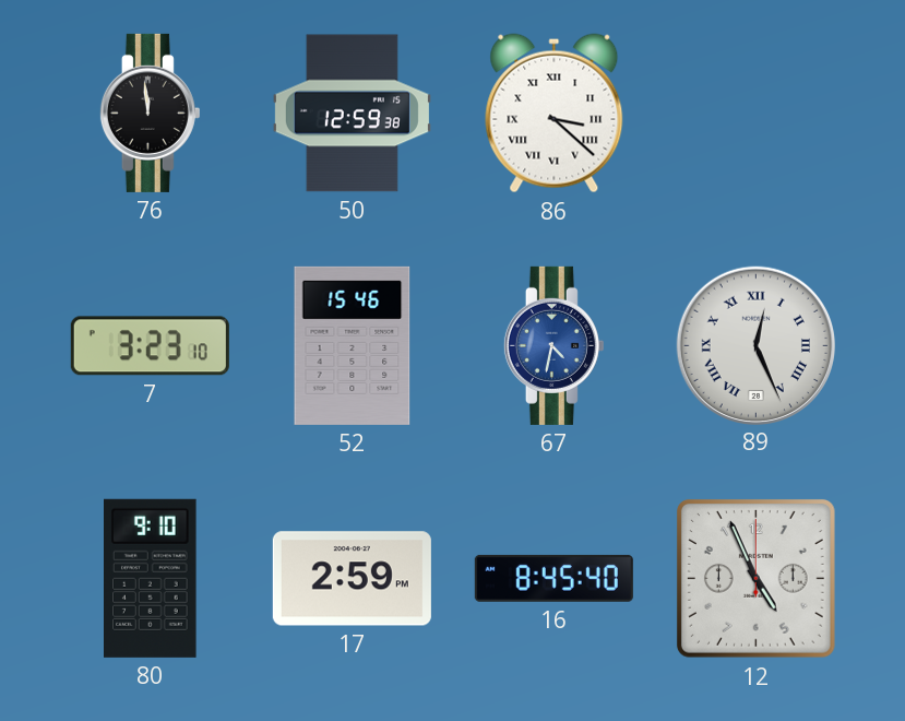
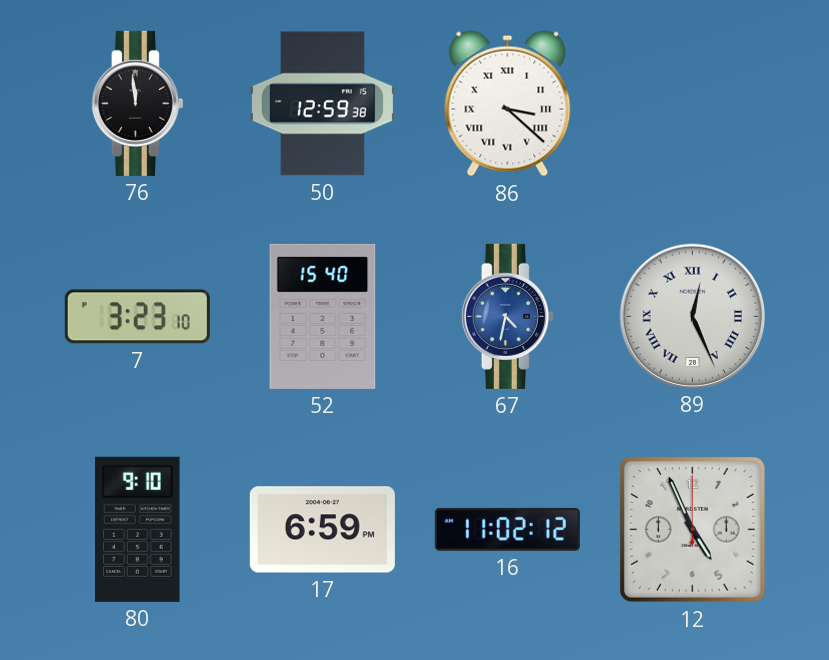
52: 15:46 -> 15:40
17: 2:59 -> 6:59
16: 8:45 -> 11:02
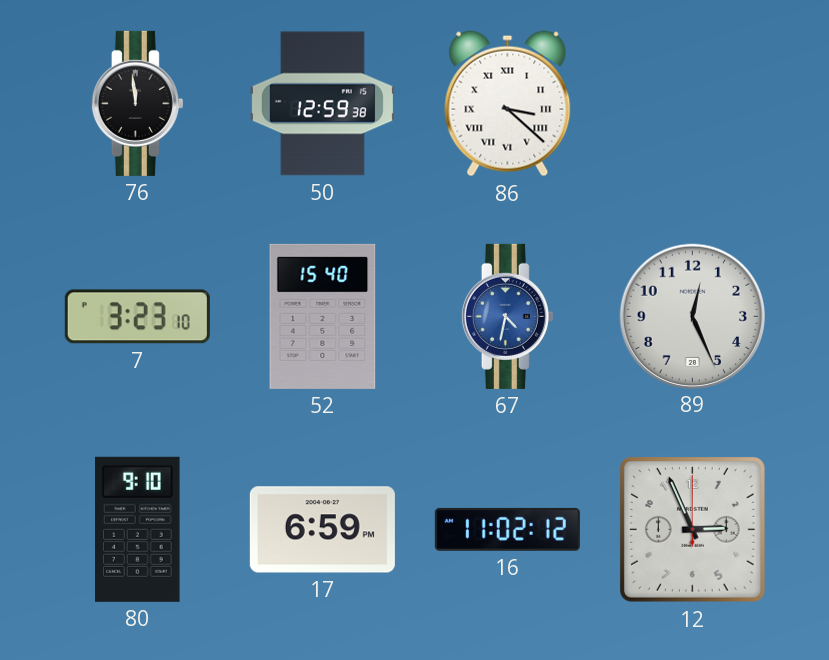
89 numerals: Roman -> Arabic
12: 4:56 -> 2:56
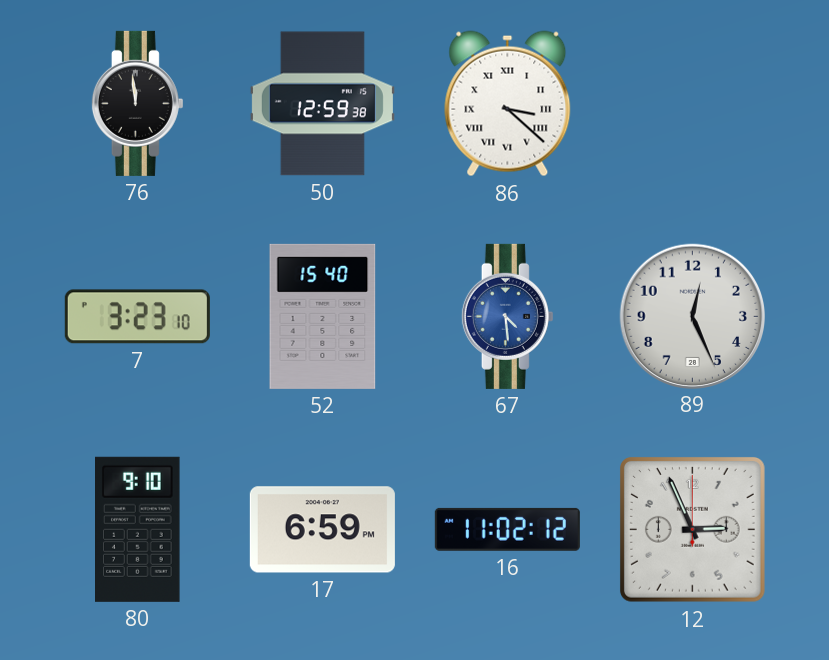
67: 4:32 -> 4:29
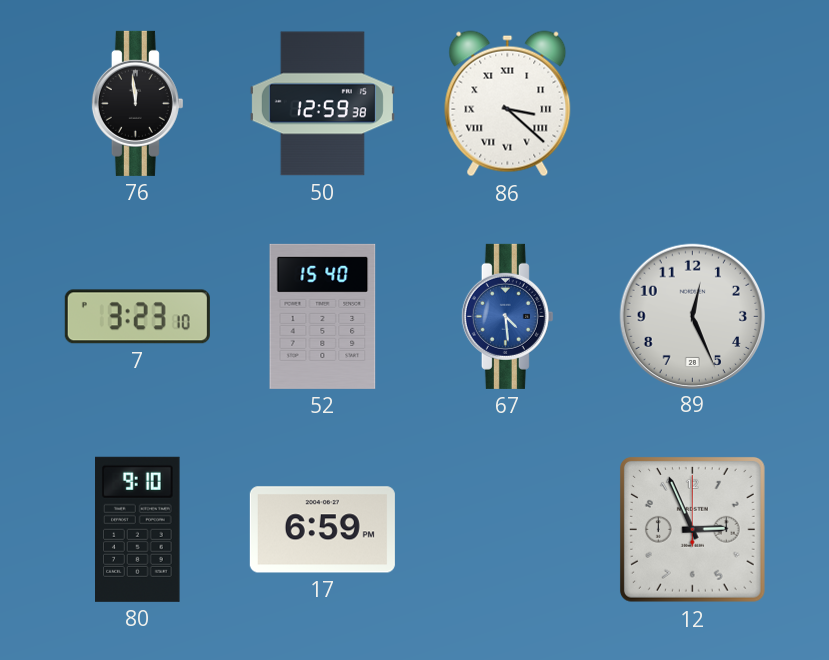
16: 11:02 -> none
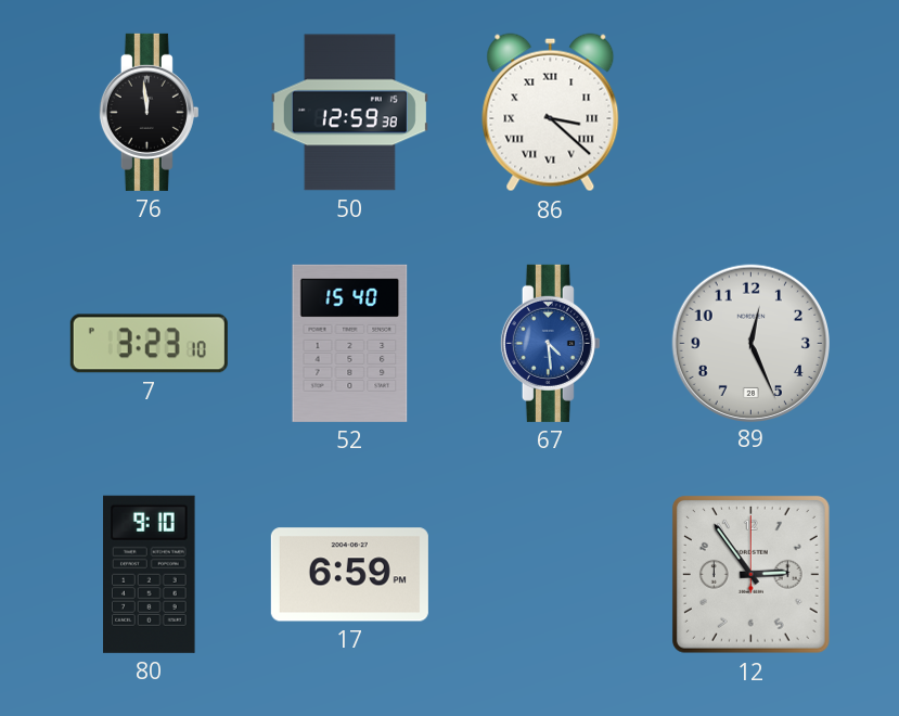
12: 2:56 -> 2:54
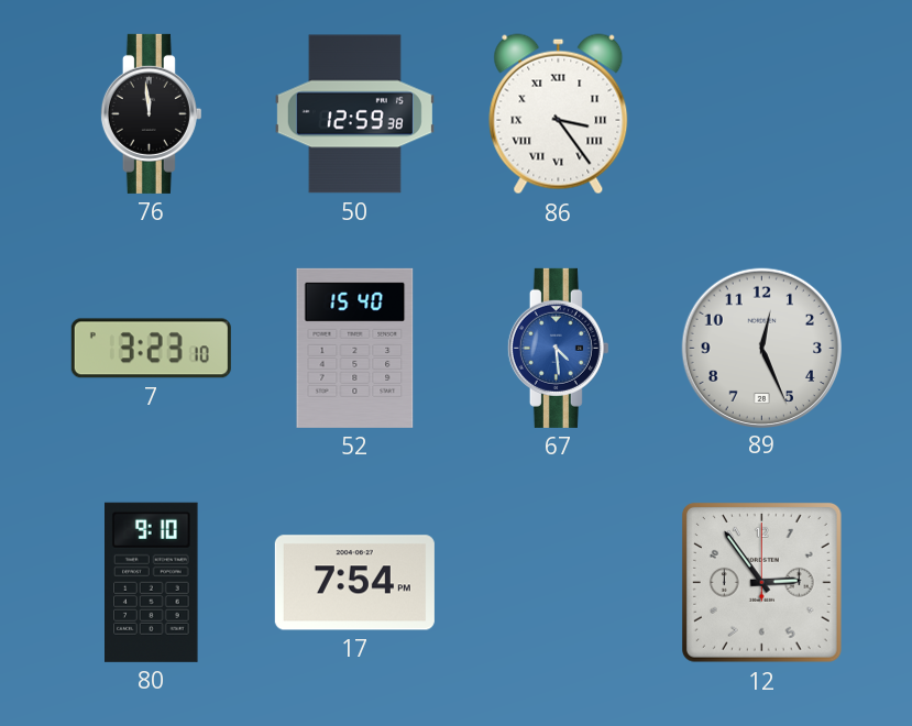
86: 3:22 -> 3:24
17: 6:59 -> 7:54
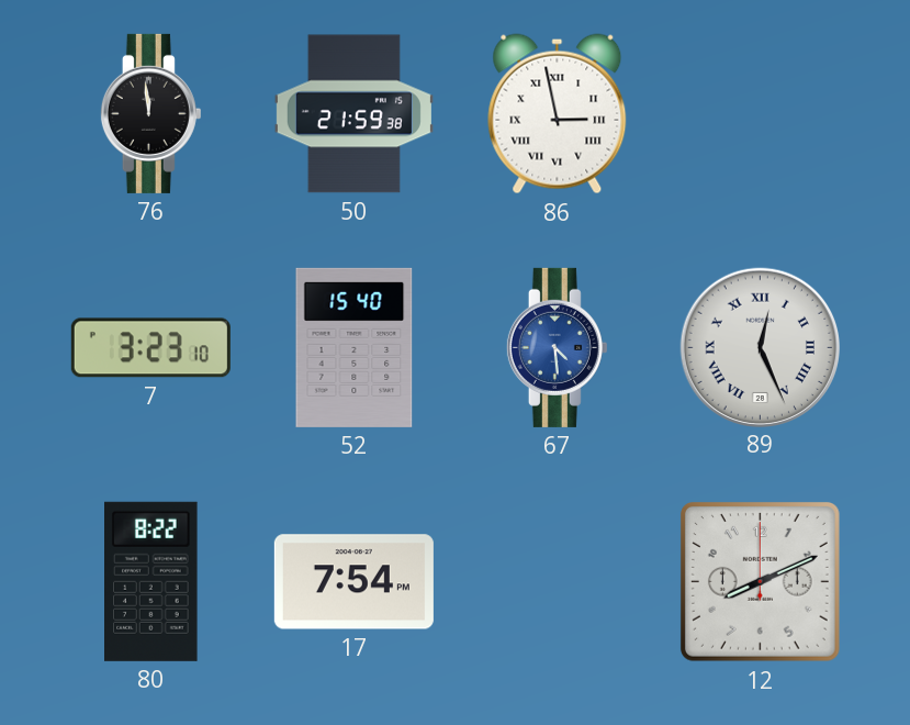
50: 12:59 -> 21:59
86: 3:24 -> 2:58
89 numerals: Arabic -> Roman
80: 9:10 -> 8:22
12: 2:54 -> 8:11
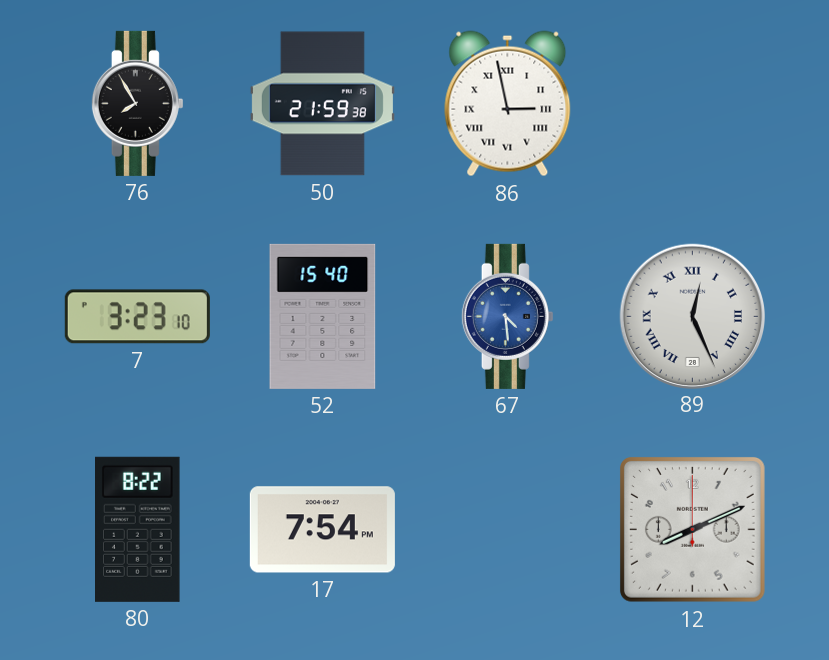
76: 11:59 -> 7:55
